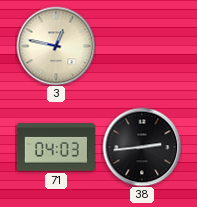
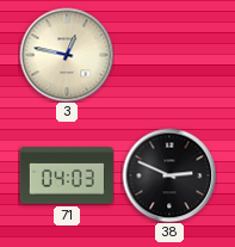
38: 2:44 -> 2:49
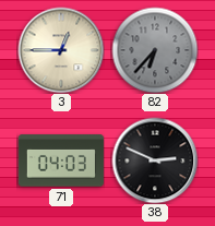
3: 12:47 -> 12:45
82: none -> 6:37
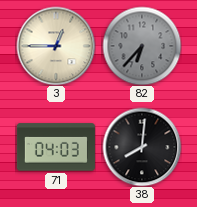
38: 2:49 -> 8:01
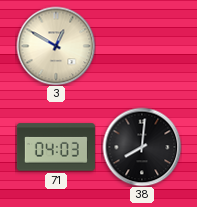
3: 12:45 -> 12:50
82: 6:37 -> none
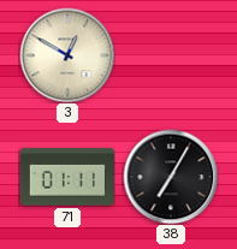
71: 04:03 -> 01:11
38: 8:01 -> 7:05
